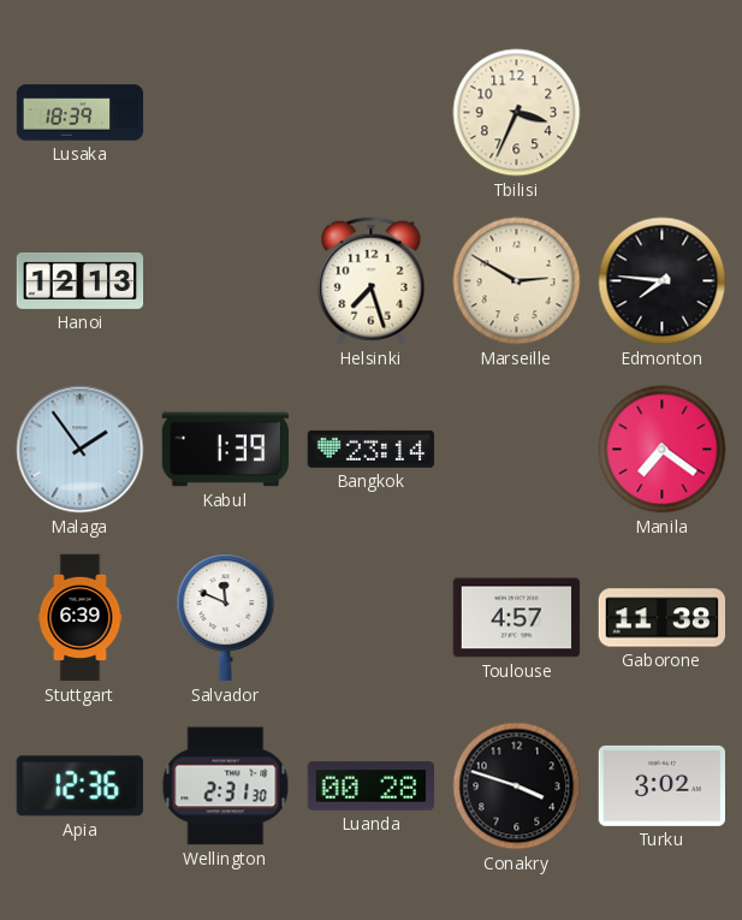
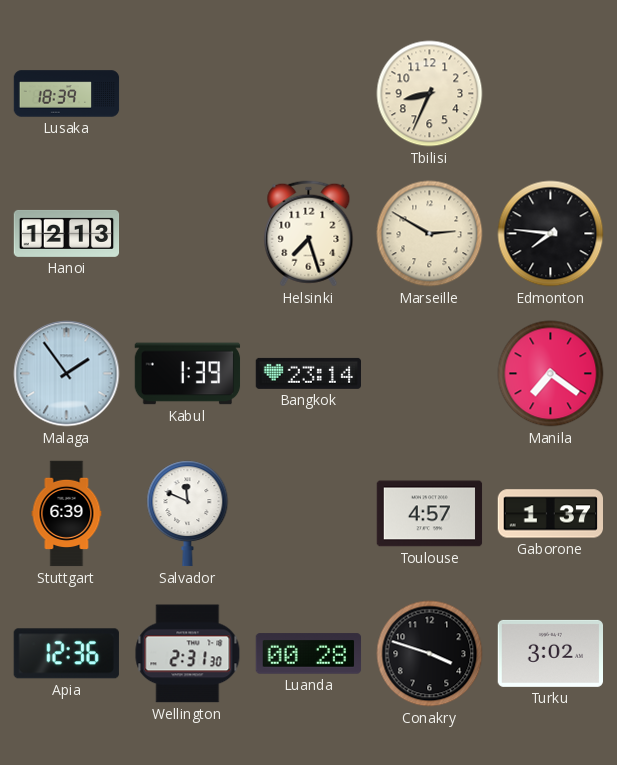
Tbilisi: 3:34 -> 8:34
Gaborone: 11:38 -> 1:37
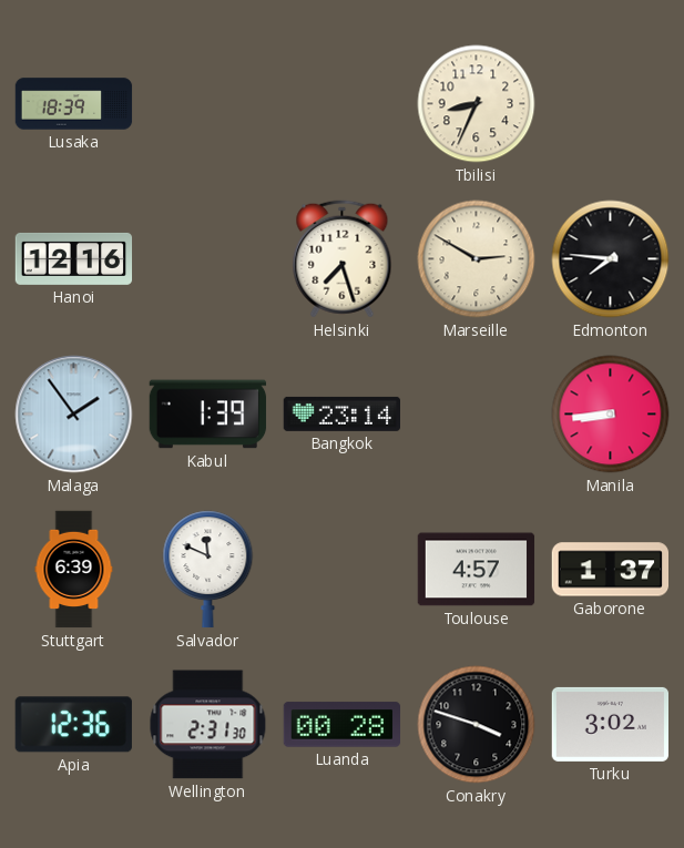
Hanoi: 12:13 -> 12:16
Manila: 7:21 -> 8:44
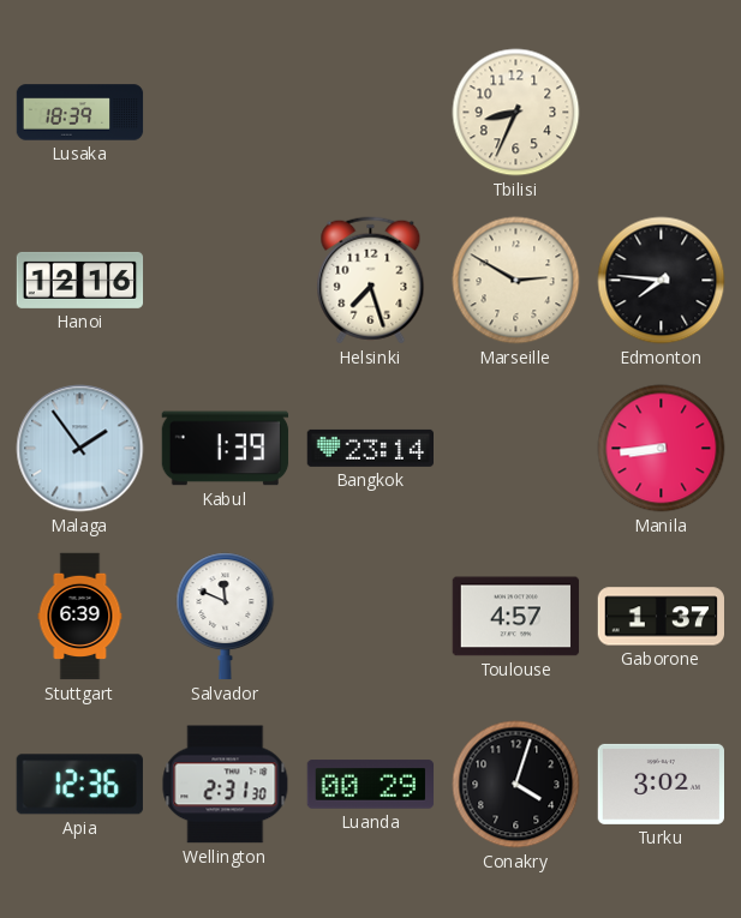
Luanda: 00:28 -> 00:29
Conakry: 3:48 -> 4:03
